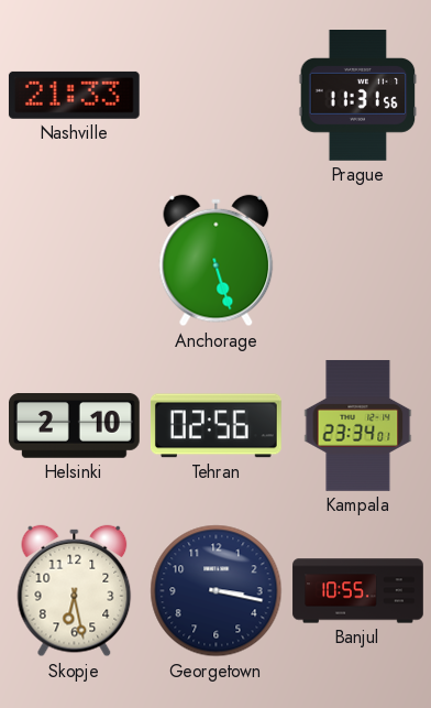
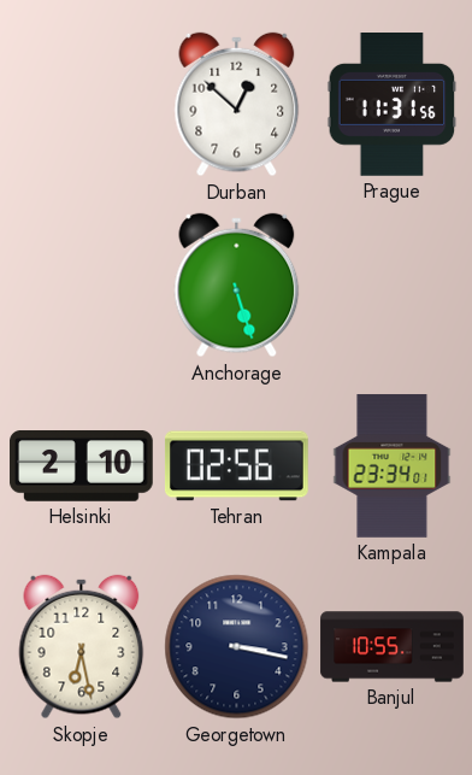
Nashville: 21:33 -> none
Durban: none -> 12:52
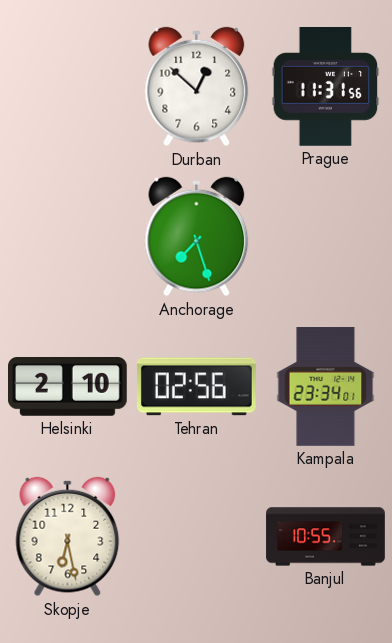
Anchorage: 5:27 -> 7:27
Georgetown: 3:17 -> none
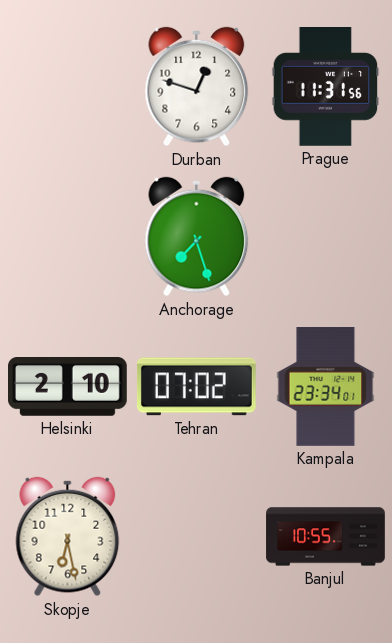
Durban: 12:52 -> 12:48
Tehran: 02:56 -> 07:02
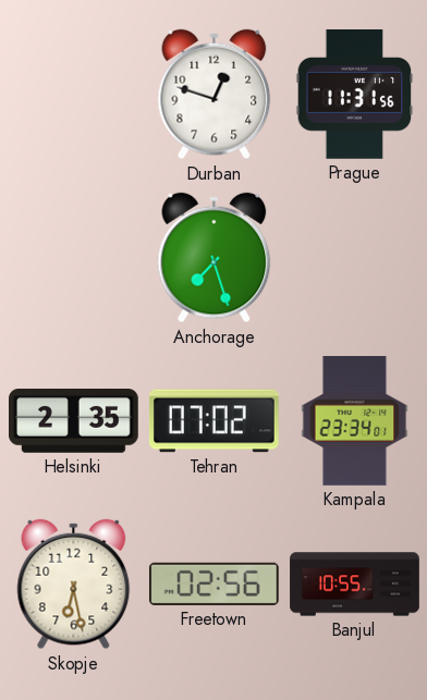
Helsinki: 2:10 -> 2:35
Freetown: none -> 02:56
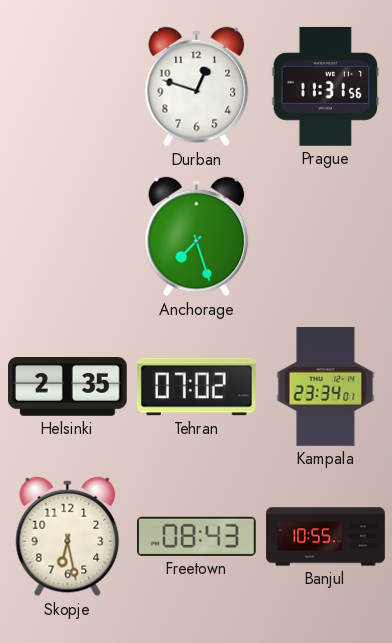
Freetown: 02:56 -> 08:43
